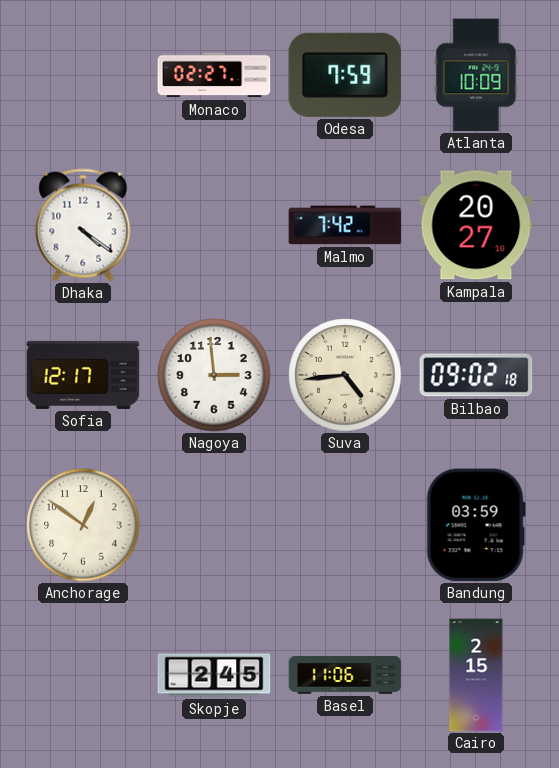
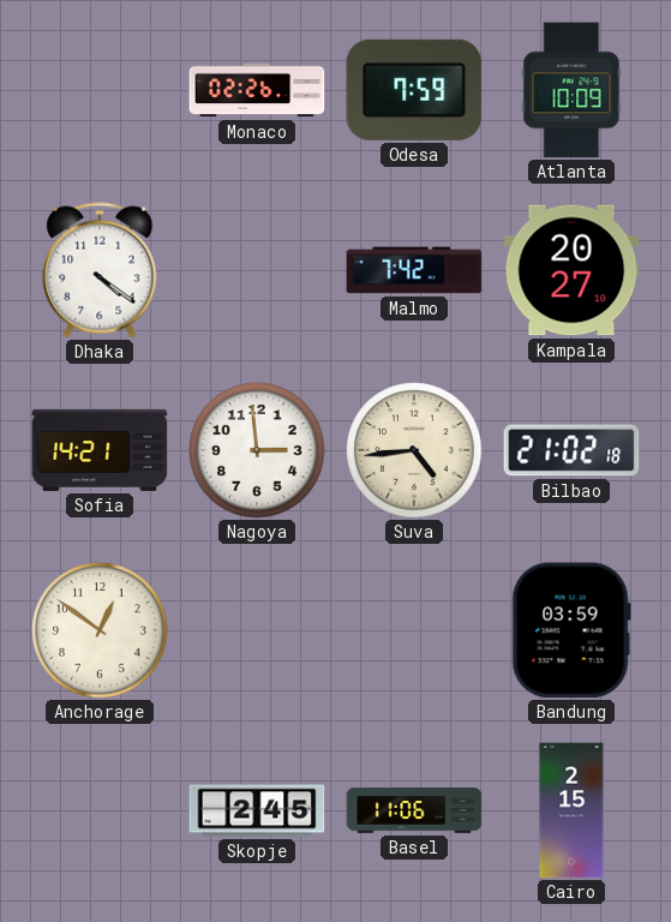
Monaco: 02:27 -> 02:26
Sofia: 12:17 -> 14:21
Bilbao: 09:02 -> 21:02
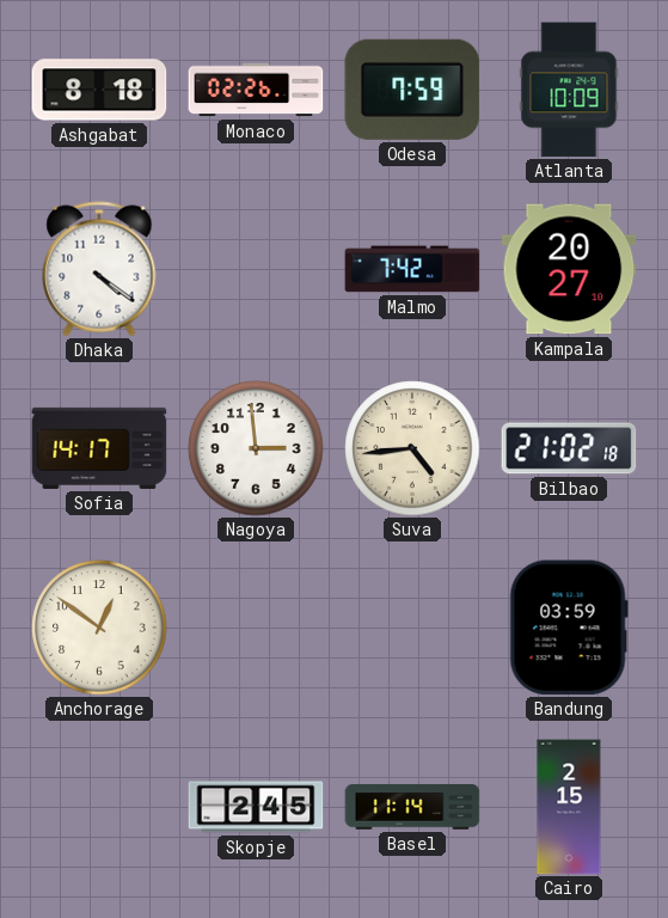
Ashgabat: none -> 8:18
Sofia: 14:21 -> 14:17
Basel: 11:06 -> 11:14
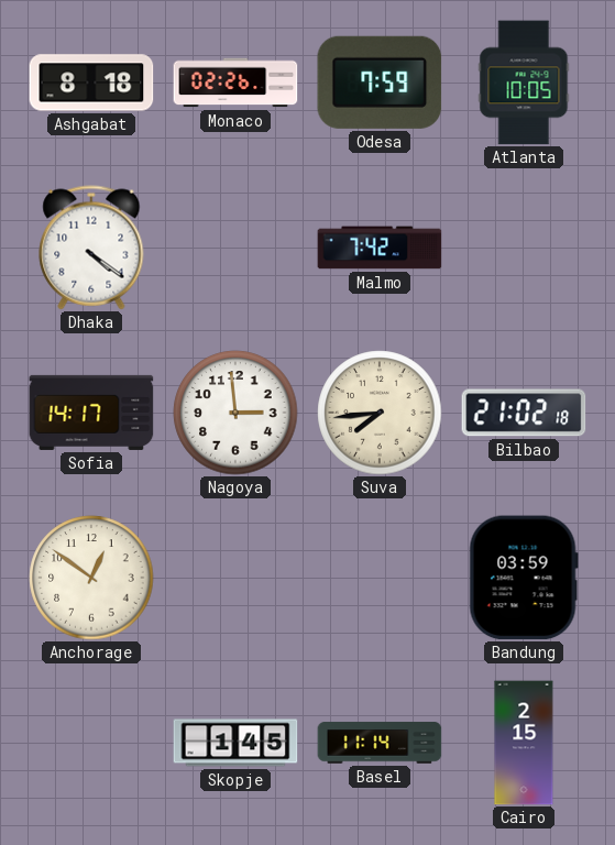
Atlanta: 10:09 -> 10:05
Kampala: 20:27 -> none
Suva: 4:44 -> 7:44
Skopje: 2:45 -> 1:45
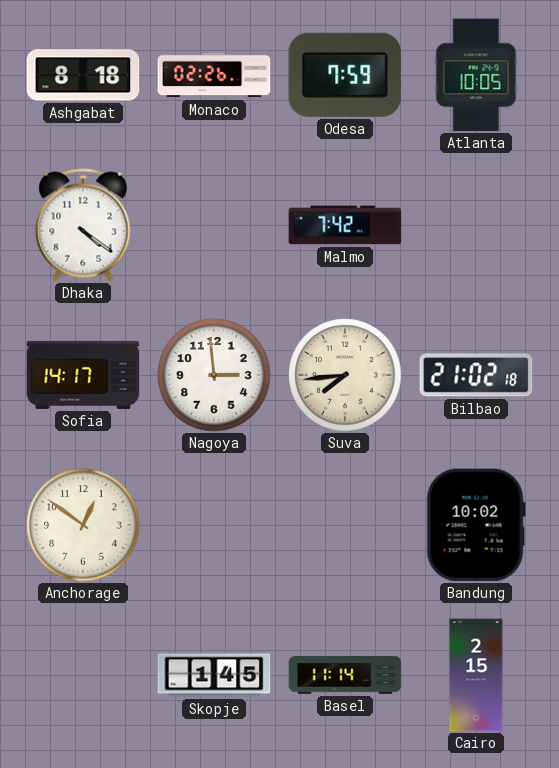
Bandung: 03:59 -> 10:02
